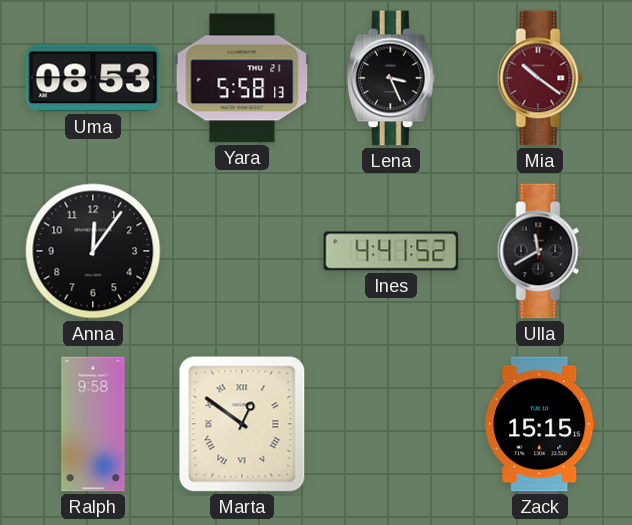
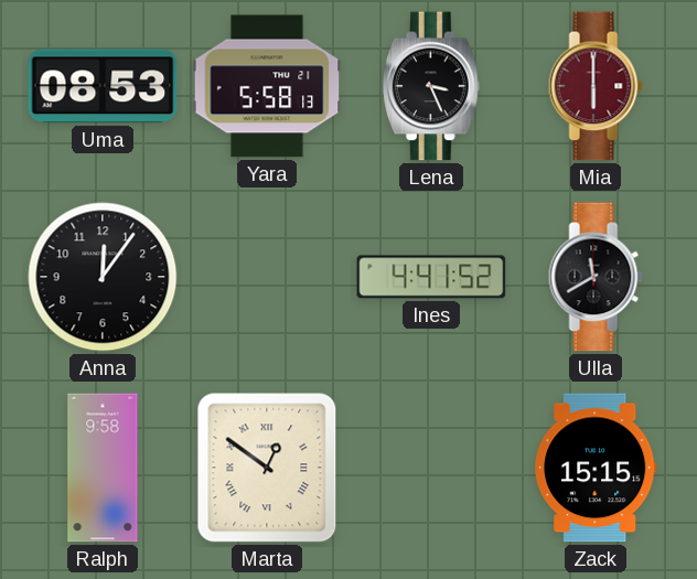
Mia: 10:21 -> 6:00
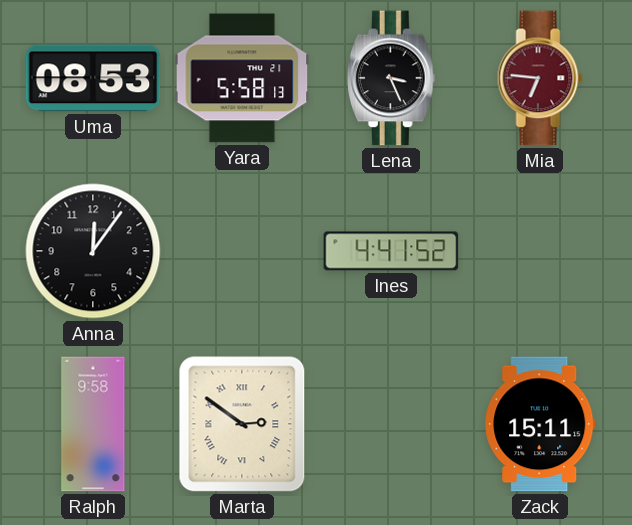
Mia: 6:00 -> 6:46
Ulla: 11:40 -> none
Marta: 12:51 -> 2:51
Zack: 15:15 -> 15:11
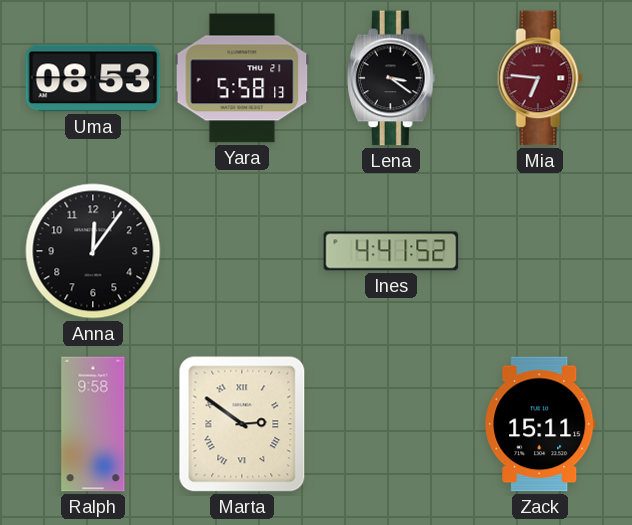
Lena: 3:26 -> 3:21
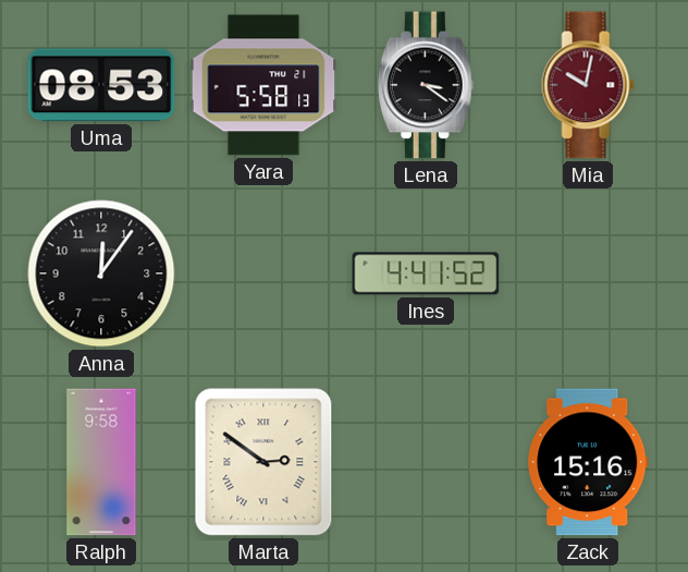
Mia: 6:46 -> 10:02
Zack: 15:11 -> 15:16
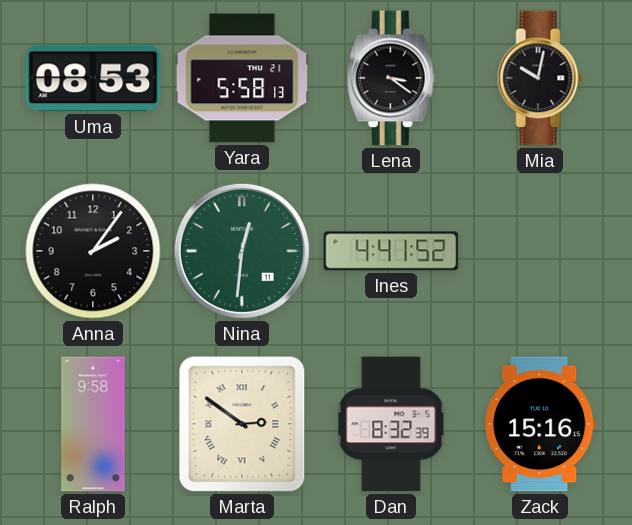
Mia dial: burgundy -> black
Anna: 12:06 -> 2:06
Nina: none -> 12:31
Dan: none -> 8:32
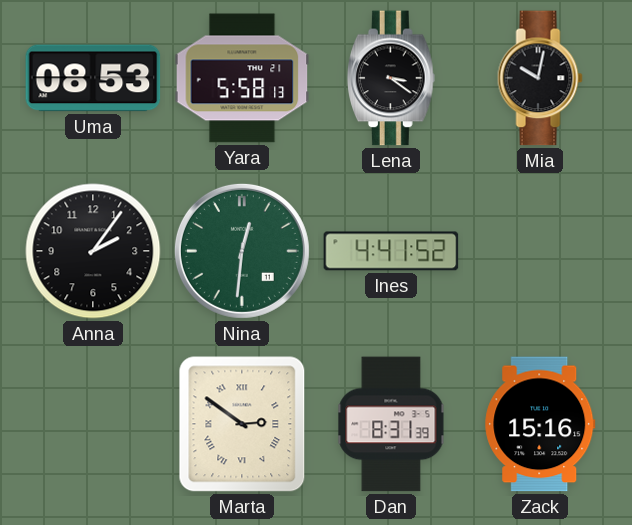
Ralph: 9:58 -> none
Dan: 8:32 -> 8:31
